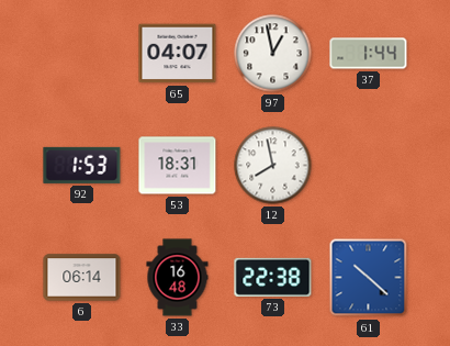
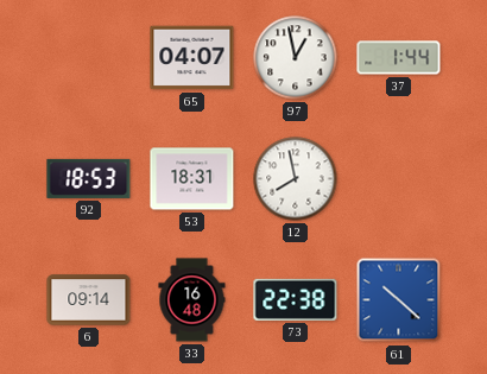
92: 1:53 -> 18:53
6: 06:14 -> 09:14
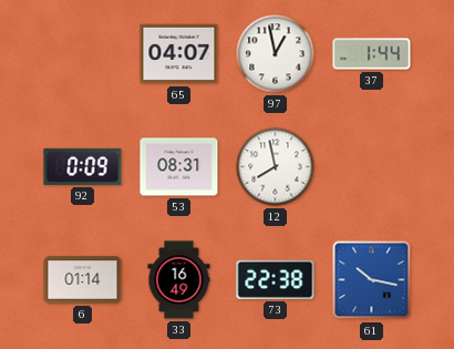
92: 18:53 -> 0:09
53: 18:31 -> 08:31
6: 09:14 -> 01:14
33: 16:48 -> 16:49
61: 10:22 -> 10:17
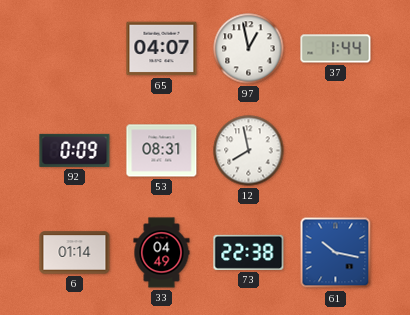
33: 16:49 -> 04:49
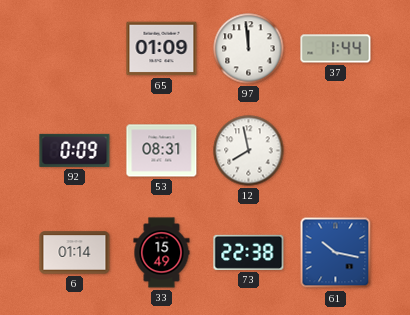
65: 04:07 -> 01:09
97: 12:58 -> 11:59
33: 04:49 -> 15:49
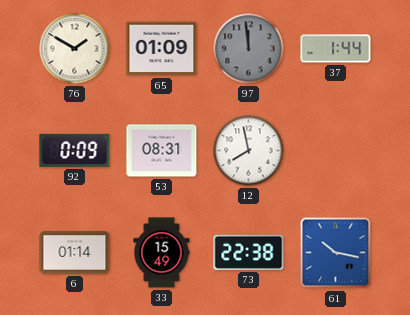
76: none -> 1:50
97 dial: white -> grey
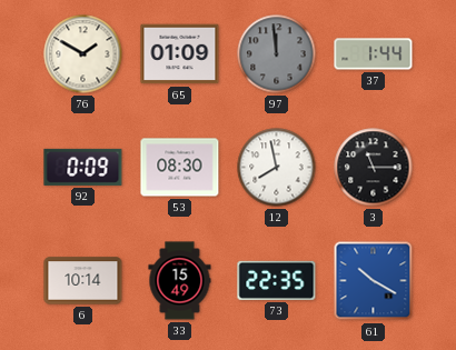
53: 08:31 -> 08:30
3: none -> 11:15
6: 01:14 -> 10:14
73: 22:38 -> 22:35
61: 10:17 -> 10:20
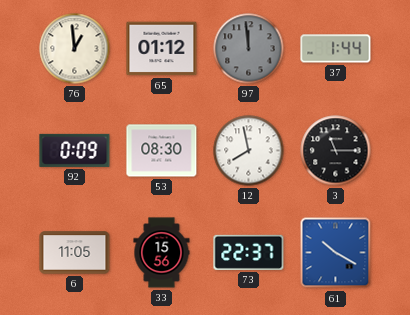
76: 1:50 -> 12:59
65: 01:09 -> 01:12
6: 10:14 -> 11:05
33: 15:49 -> 15:56
73: 22:35 -> 22:37
